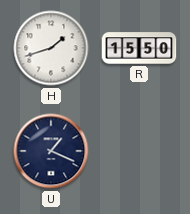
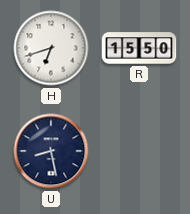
H: 1:42 -> 6:42
U: 1:19 -> 8:28
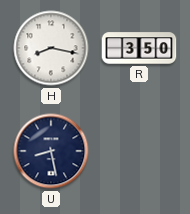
H: 6:42 -> 8:17
R: 15:50 -> 3:50
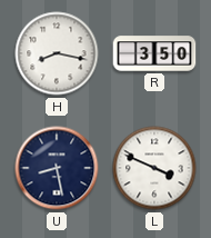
L: none -> 3:49
